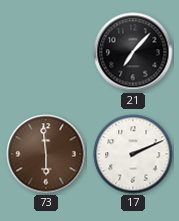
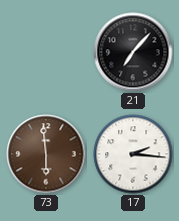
17: 2:11 -> 2:16
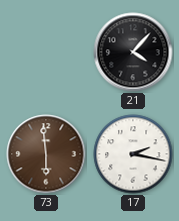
21: 7:07 -> 4:07
17: 2:16 -> 2:17
